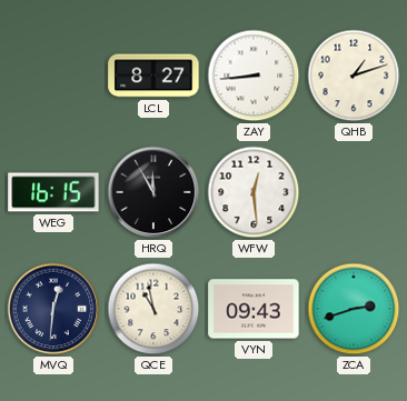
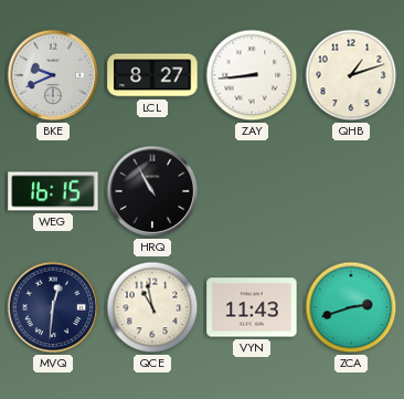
BKE: none -> 9:41
HRQ: 11:55 -> 10:55
WFW: 12:29 -> none
VYN: 09:43 -> 11:43
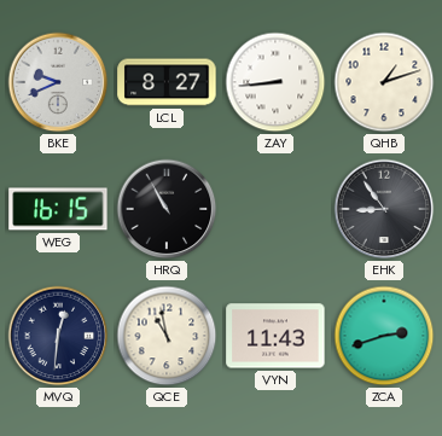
EHK: none -> 8:54
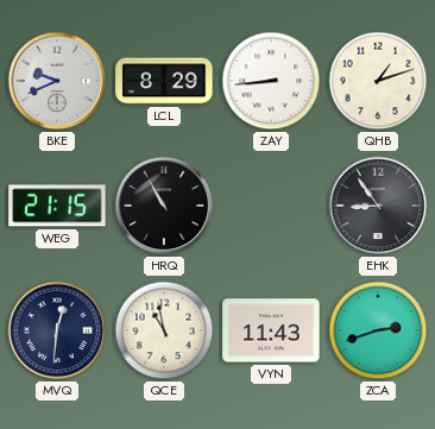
LCL: 8:27 -> 8:29
WEG: 16:15 -> 21:15
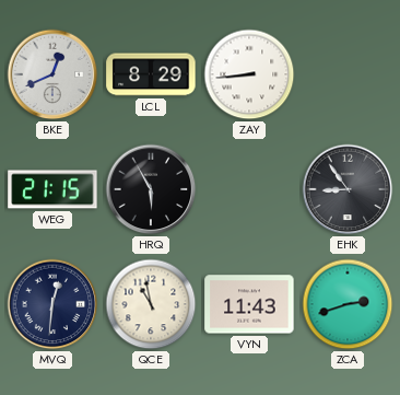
BKE: 9:41 -> 12:41
QHB: 1:12 -> none
HRQ: 10:55 -> 5:55
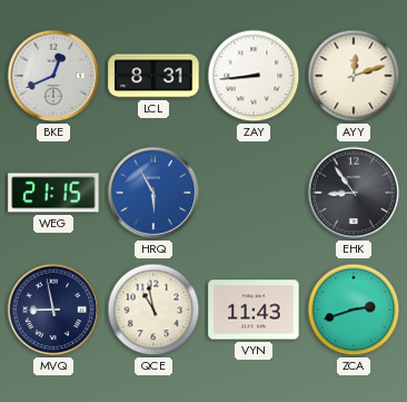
LCL: 8:29 -> 8:31
AYY: none -> 12:12
HRQ dial: black -> blue
MVQ: 12:31 -> 8:58
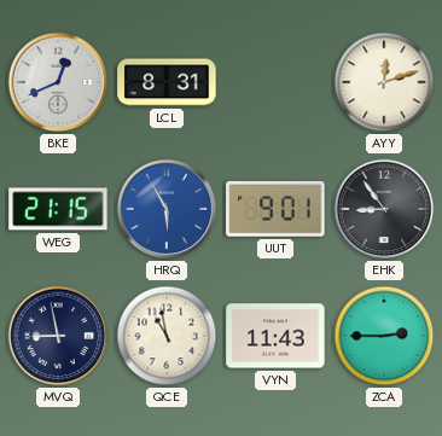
ZAY: 8:44 -> none
UUT: none -> 9:01
ZCA: 2:42 -> 2:45
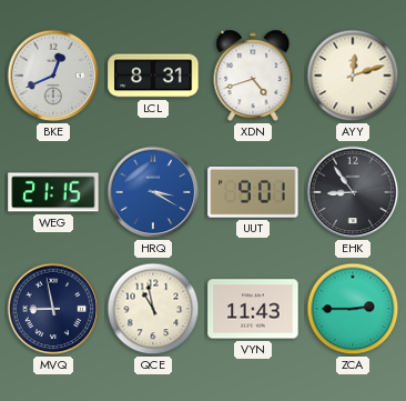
XDN: none -> 4:42
HRQ: 5:55 -> 3:20
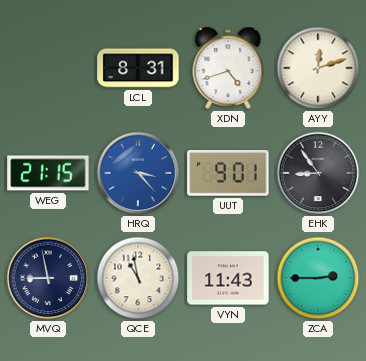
BKE: 12:41 -> none
HRQ: 3:20 -> 3:23
